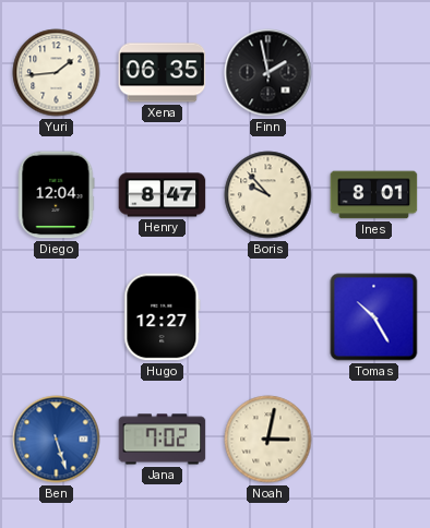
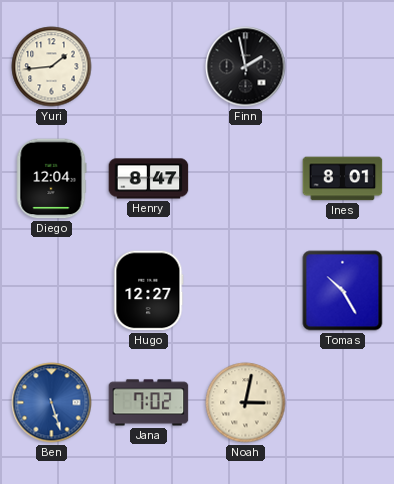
Xena: 06:35 -> none
Boris: 9:53 -> none
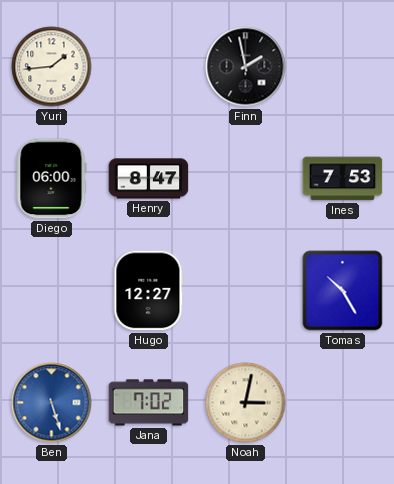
Diego: 12:04 -> 06:00
Ines: 8:01 -> 7:53
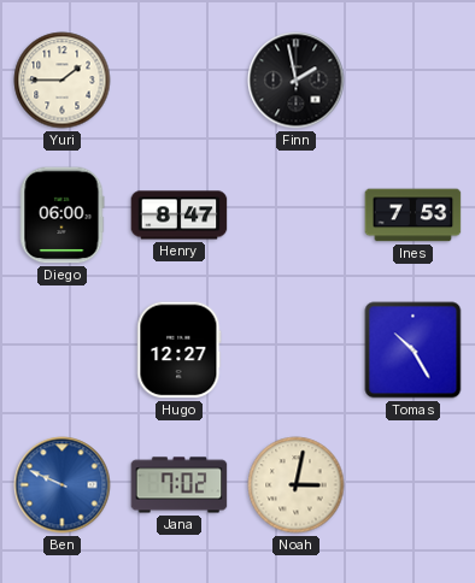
Yuri: 1:44 -> 1:45
Ben: 5:27 -> 9:49
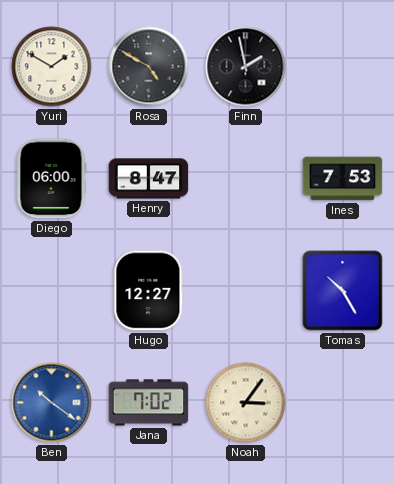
Yuri: 1:45 -> 1:50
Rosa: none -> 4:50
Ben: 9:49 -> 10:21
Noah: 3:02 -> 3:06
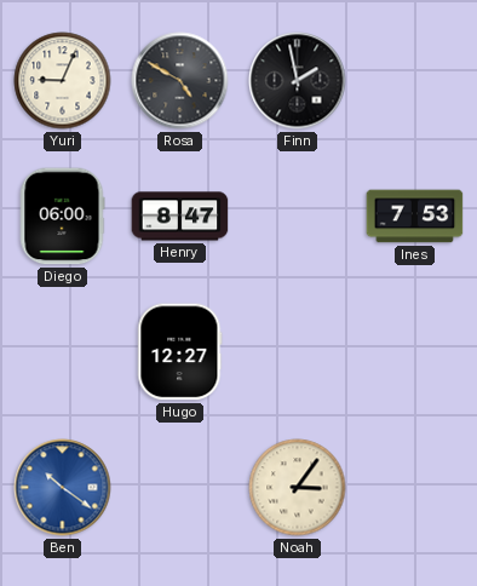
Yuri: 1:50 -> 9:04
Tomas: 10:25 -> none
Jana: 7:02 -> none
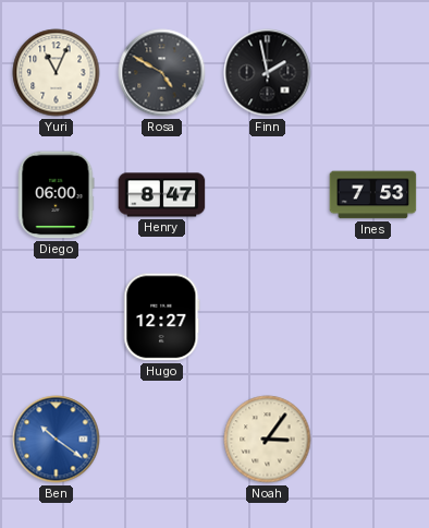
Yuri: 9:04 -> 11:04
